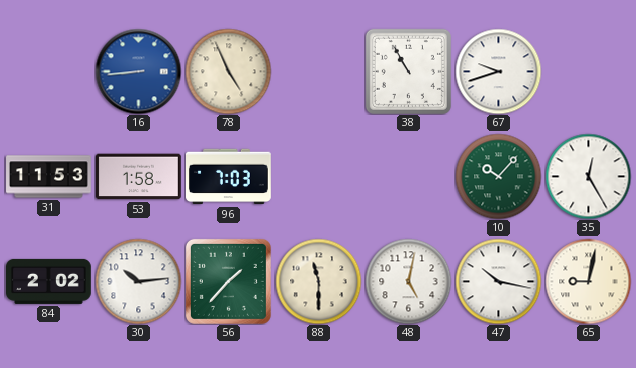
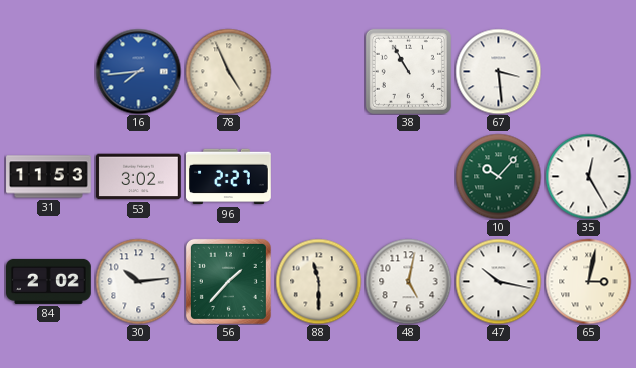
16: 8:44 -> 7:44
67: 9:42 -> 3:29
53: 1:58 -> 3:02
96: 7:03 -> 2:27
65: 9:02 -> 3:02
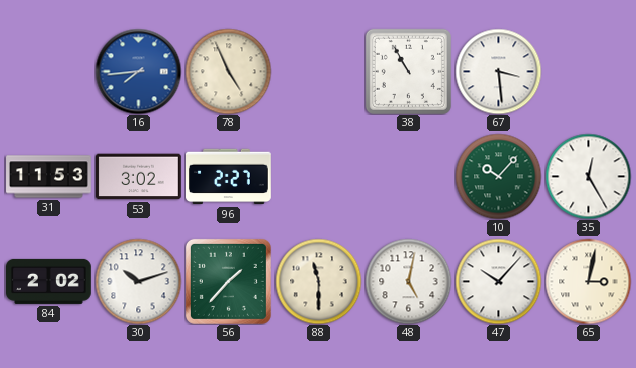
30: 10:14 -> 10:12
47: 10:17 -> 10:07
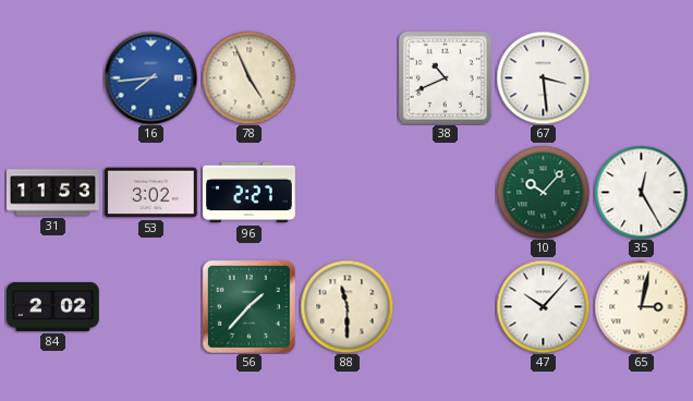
38: 10:55 -> 10:41
30: 10:12 -> none
48: 5:02 -> none
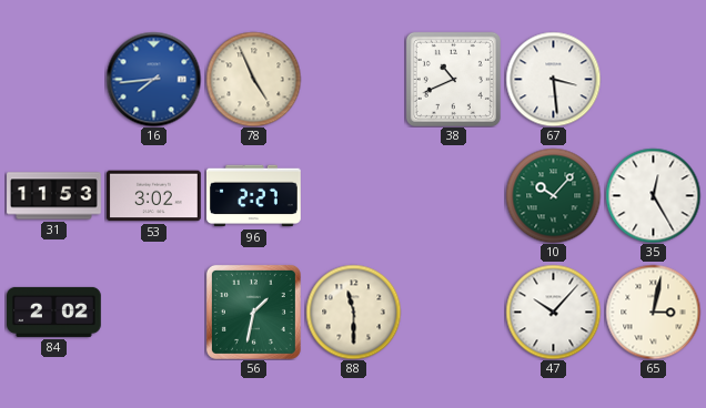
56: 1:37 -> 1:32
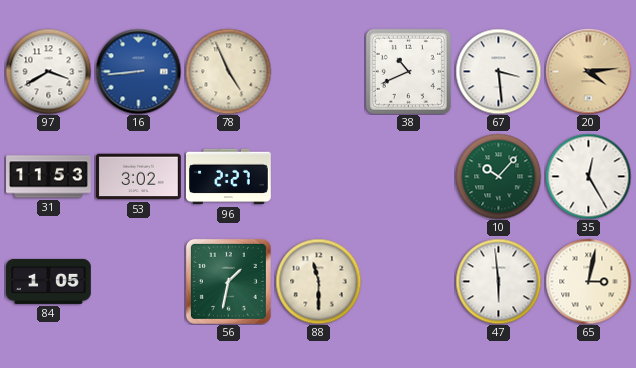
97: none -> 3:40
16: 7:44 -> 8:44
20: none -> 4:14
84: 2:02 -> 1:05
47: 10:07 -> 5:59
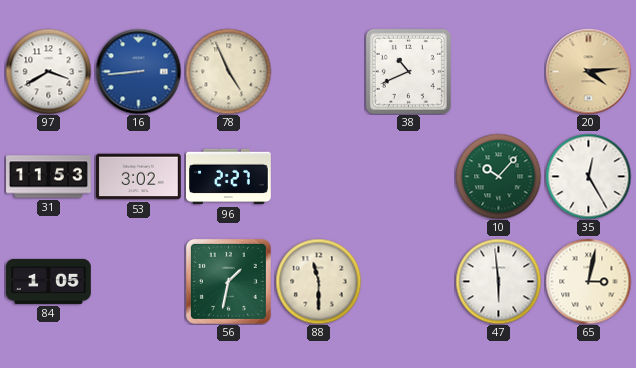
67: 3:29 -> none
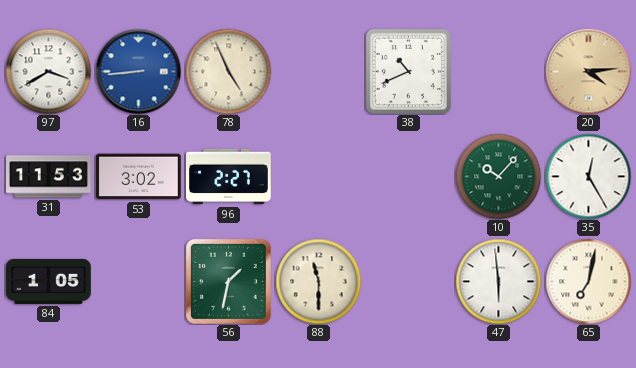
65: 3:02 -> 7:02
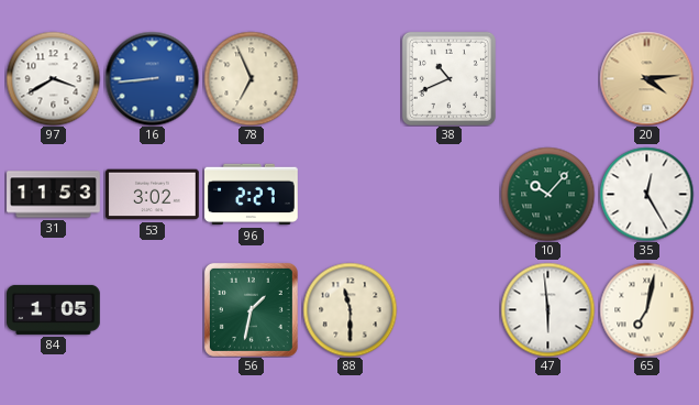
78: 4:56 -> 6:56
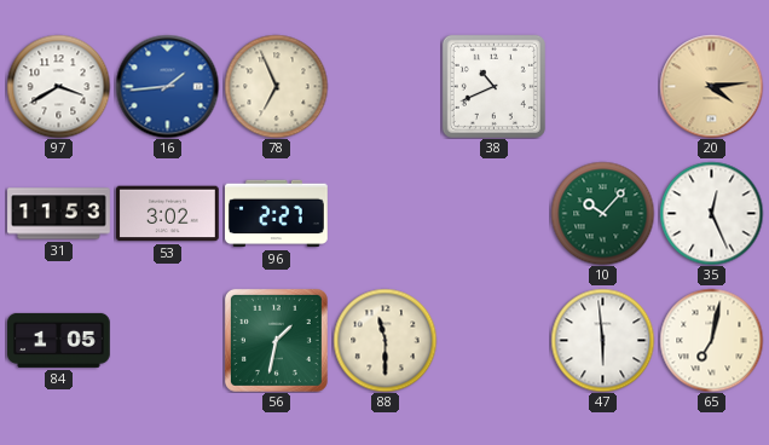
16: 8:44 -> 1:44
35: 12:25 -> 12:26
